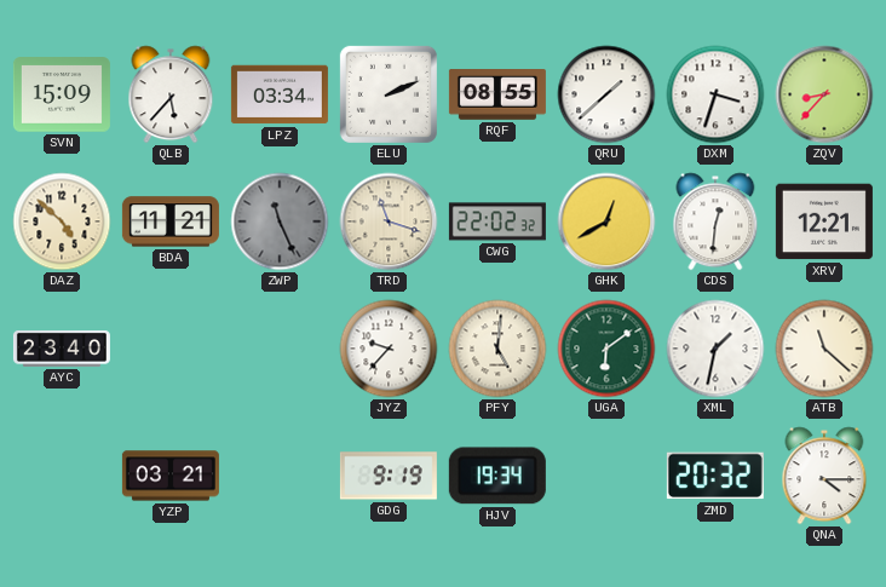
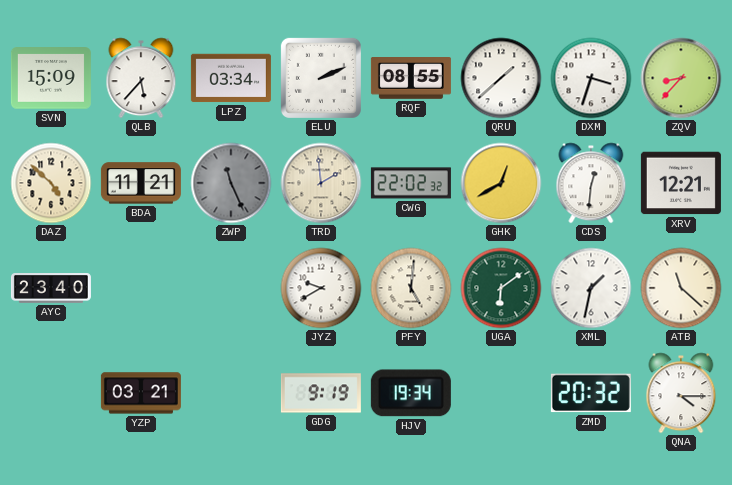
TRD: 11:18 -> 1:59
JYZ: 9:37 -> 9:40
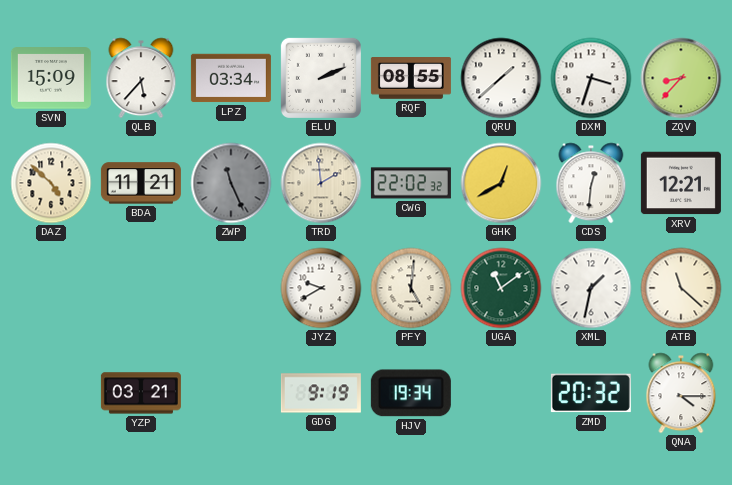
AYC: 23:40 -> none
UGA: 6:09 -> 11:09
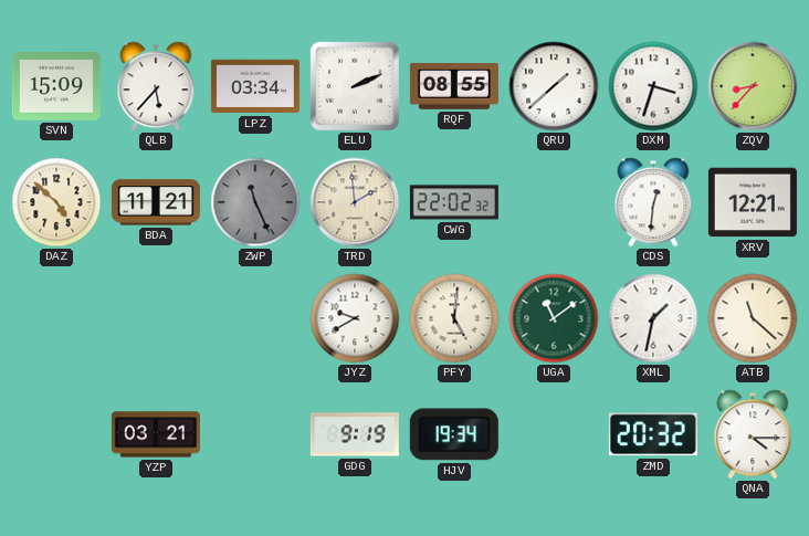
GHK: 12:40 -> none
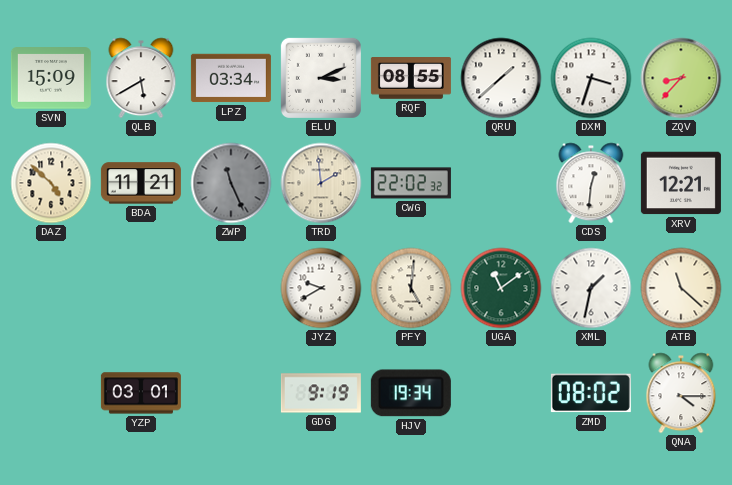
QLB: 5:37 -> 5:40
ELU: 2:11 -> 3:11
YZP: 03:21 -> 03:01
ZMD: 20:32 -> 08:02
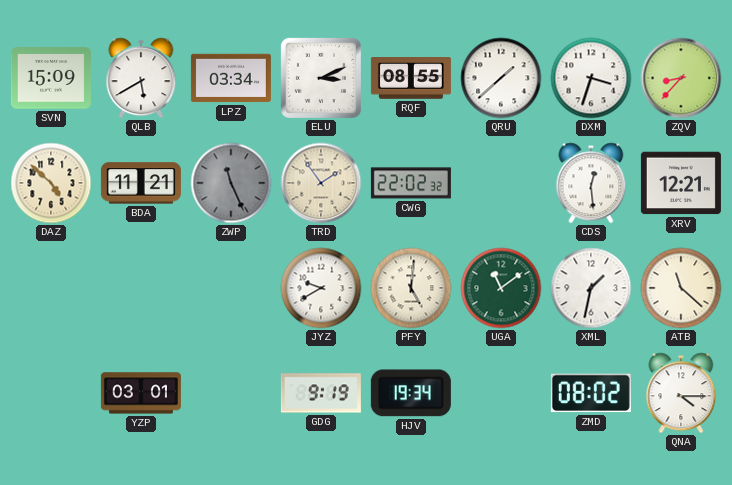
TRD: 1:59 -> 1:54
CDS: 12:31 -> 12:29
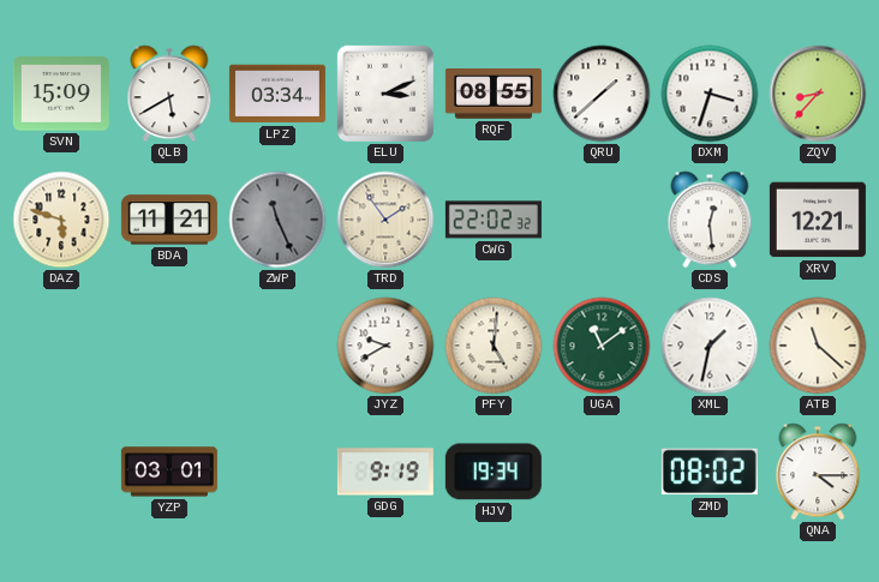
DAZ: 4:52 -> 5:48
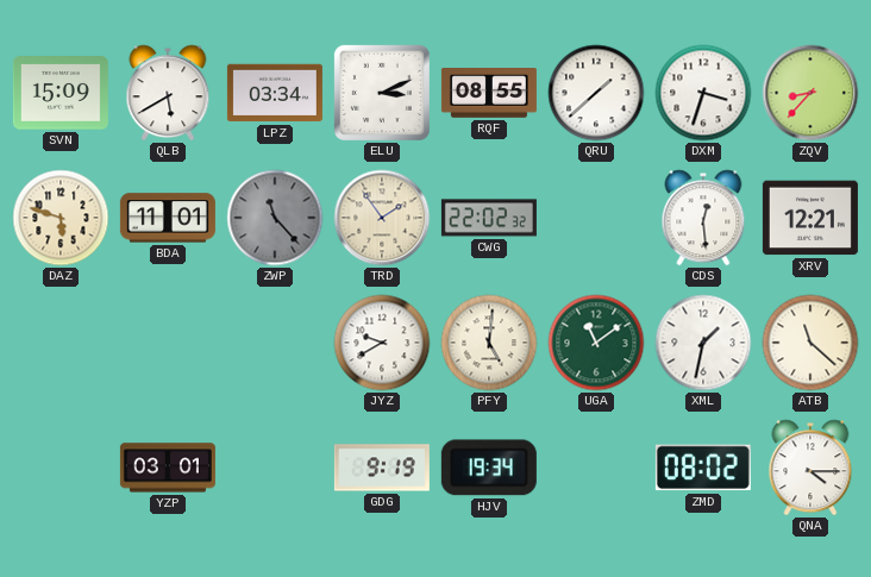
BDA: 11:21 -> 11:01
ZWP: 11:26 -> 11:23
